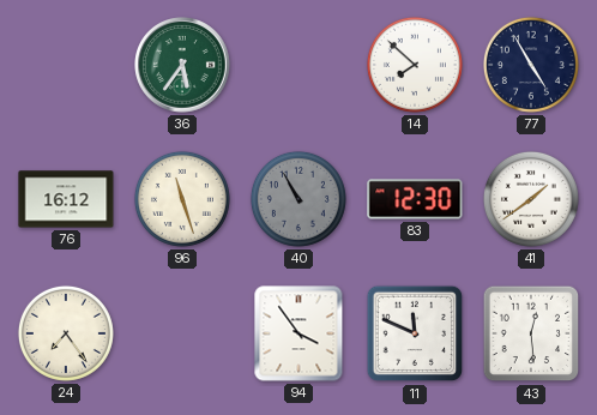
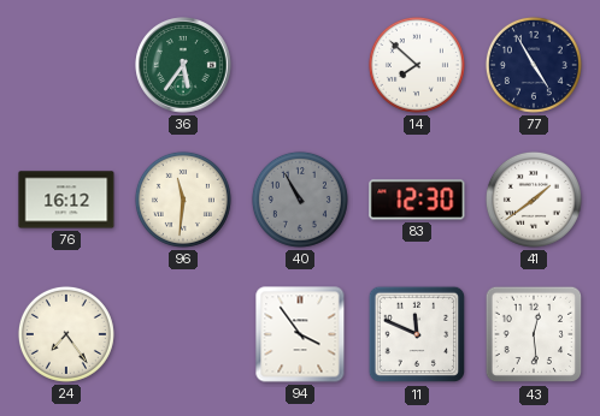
96: 11:27 -> 11:31
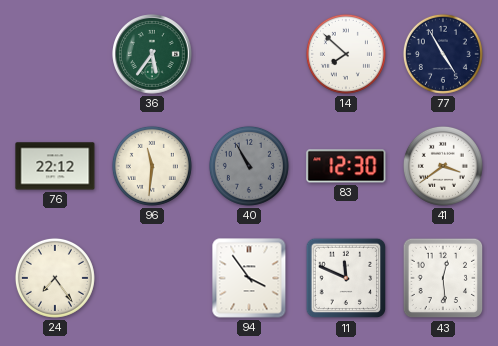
76: 16:12 -> 22:12
41: 1:39 -> 3:39
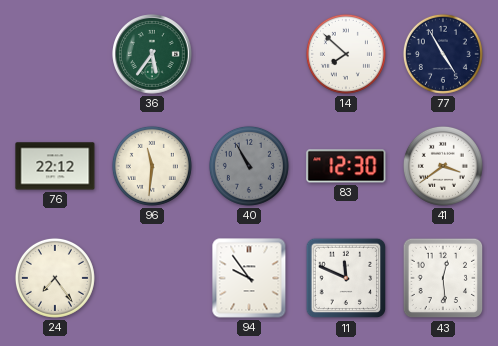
94: 3:54 -> 9:54
